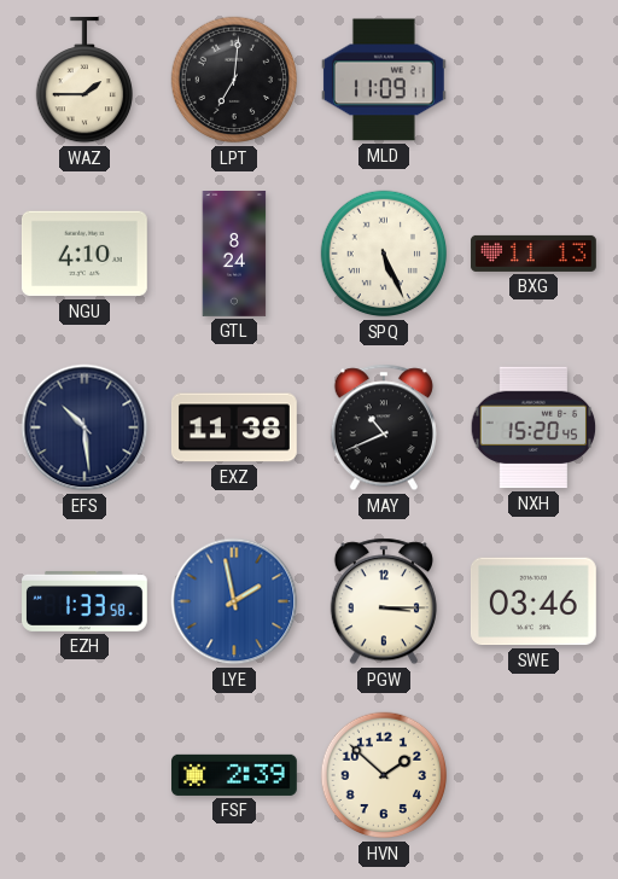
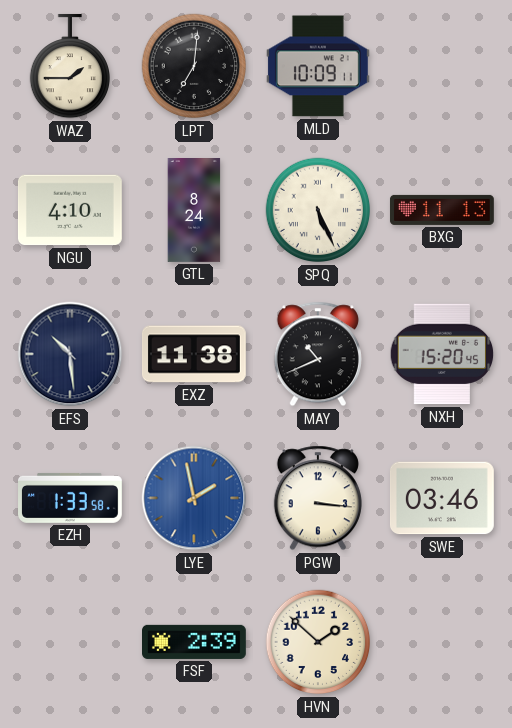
MLD: 11:09 -> 10:09
PGW: 3:15 -> 3:16
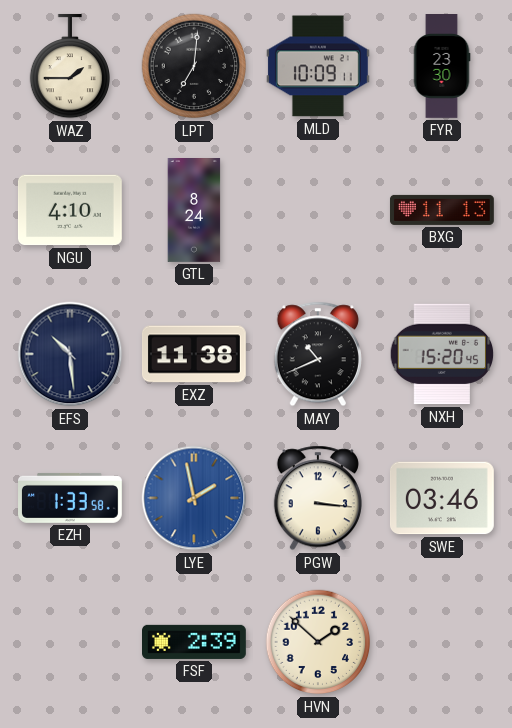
FYR: none -> 23:30
SPQ: 5:26 -> none
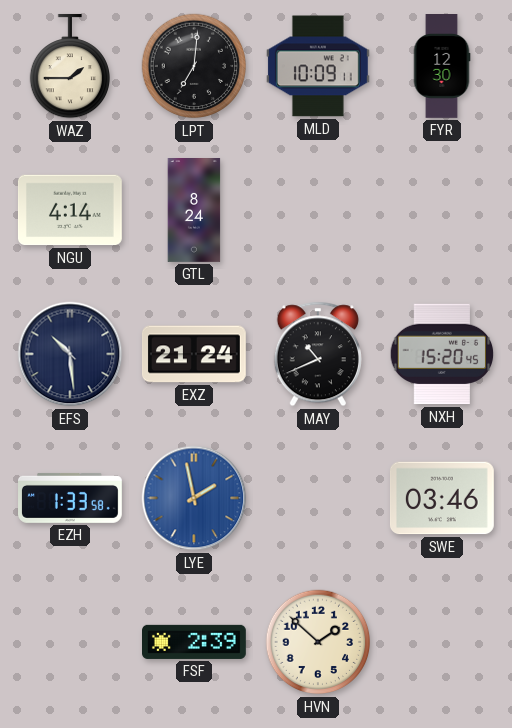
FYR: 23:30 -> 12:30
NGU: 4:10 -> 4:14
BXG: 11:13 -> none
EXZ: 11:38 -> 21:24
PGW: 3:16 -> none
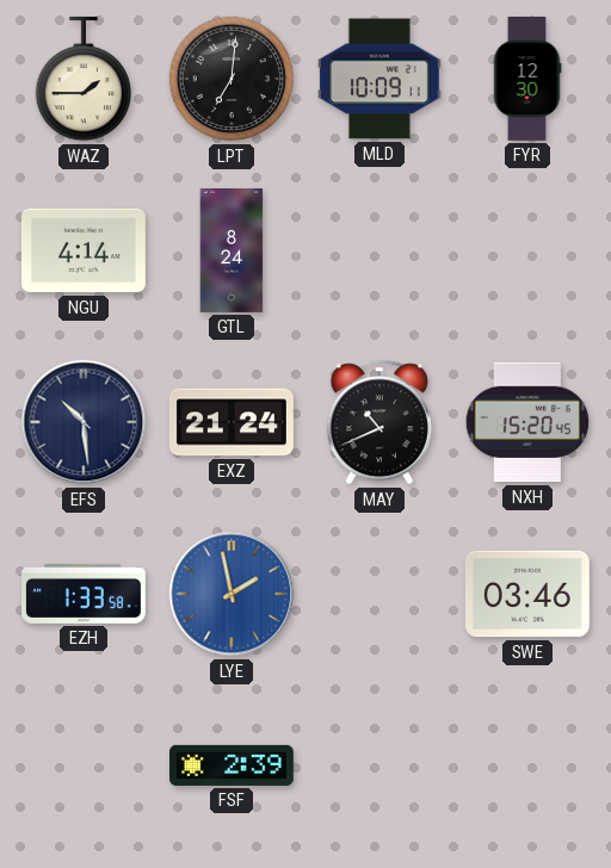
HVN: 1:52 -> none
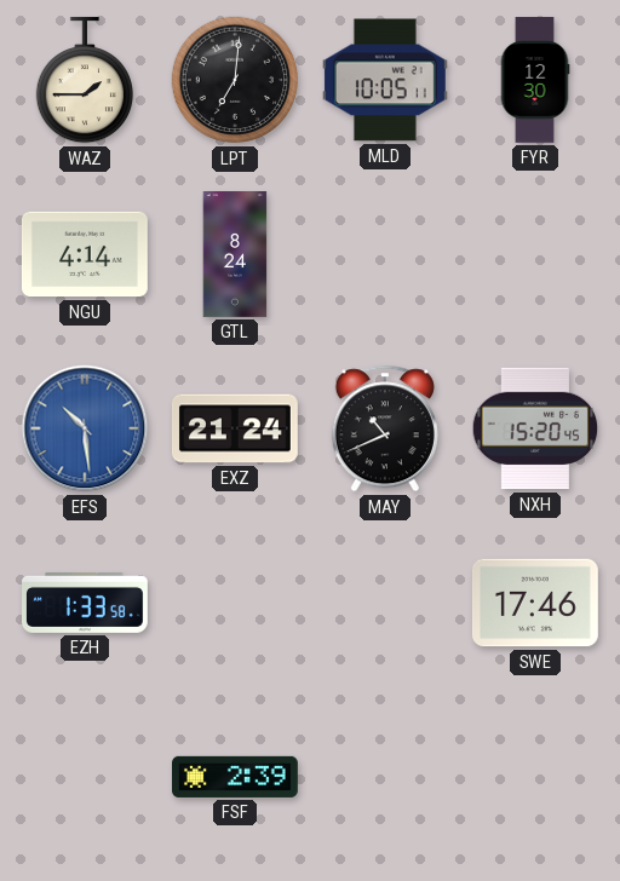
MLD: 10:09 -> 10:05
EFS dial: navy -> blue
LYE: 1:58 -> none
SWE: 03:46 -> 17:46
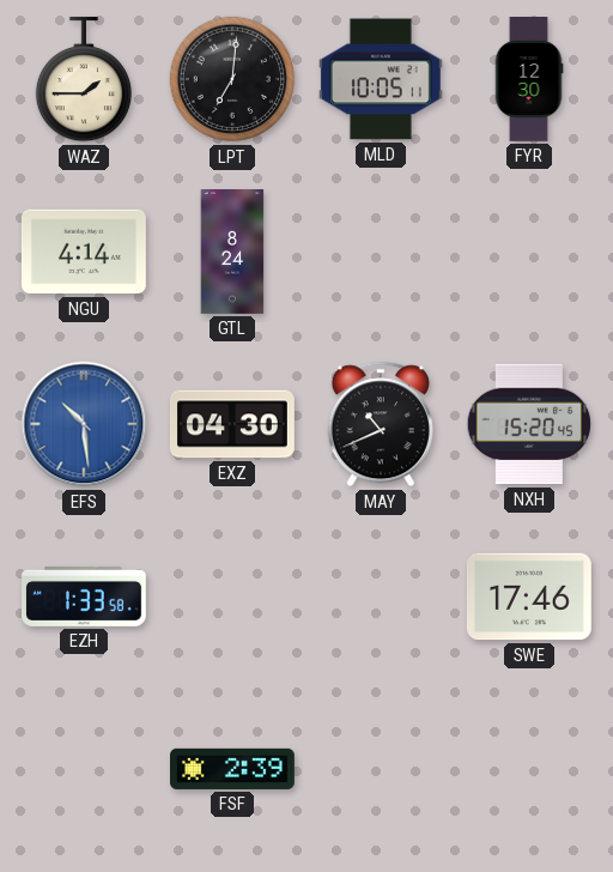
EXZ: 21:24 -> 04:30
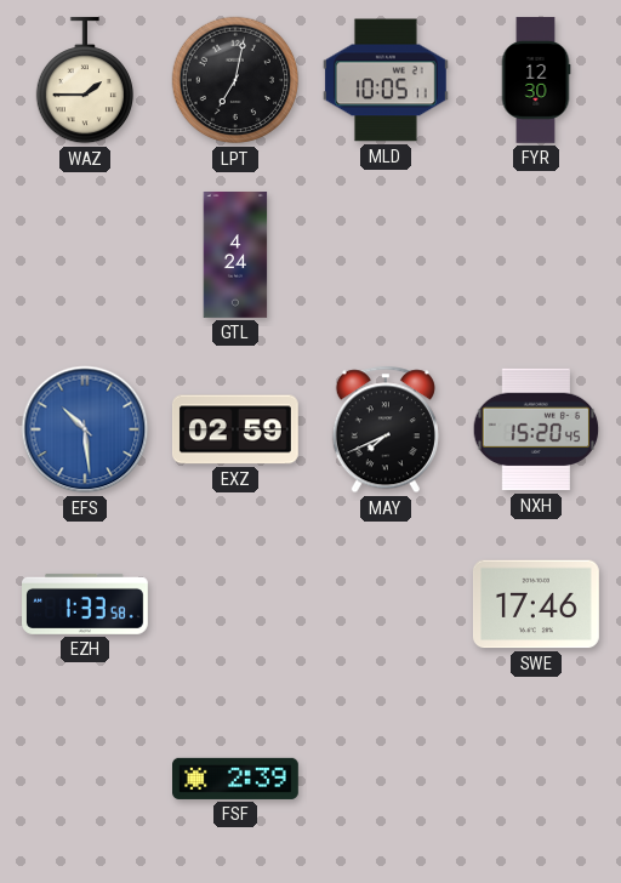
LPT: 7:01 -> 7:02
NGU: 4:14 -> none
GTL: 8:24 -> 4:24
EXZ: 04:30 -> 02:59
MAY: 10:41 -> 7:41
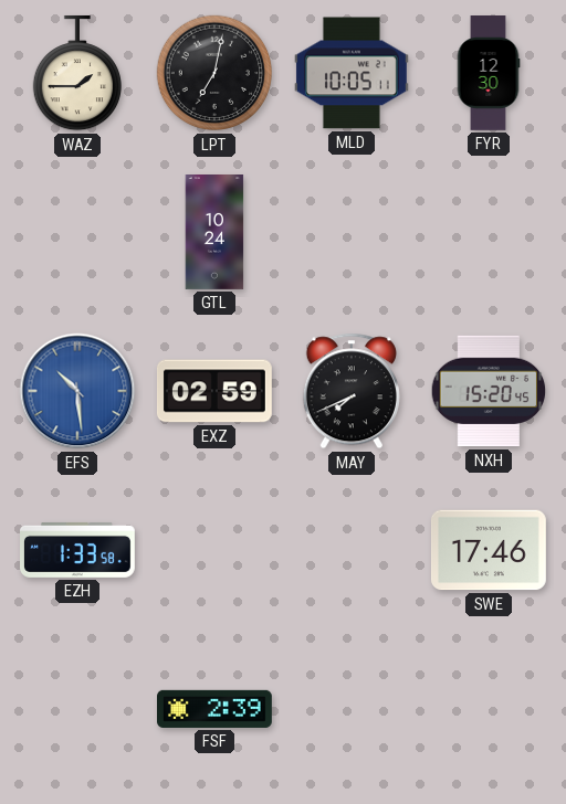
GTL: 4:24 -> 10:24
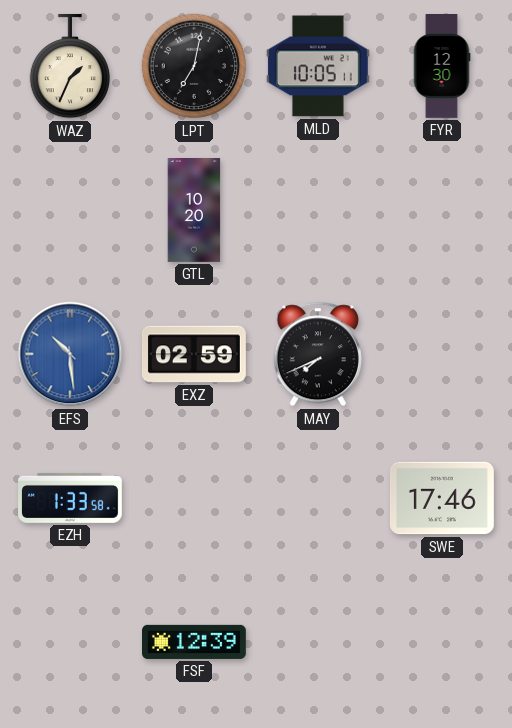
WAZ: 1:45 -> 1:34
GTL: 10:24 -> 10:20
NXH: 15:20 -> none
FSF: 2:39 -> 12:39
